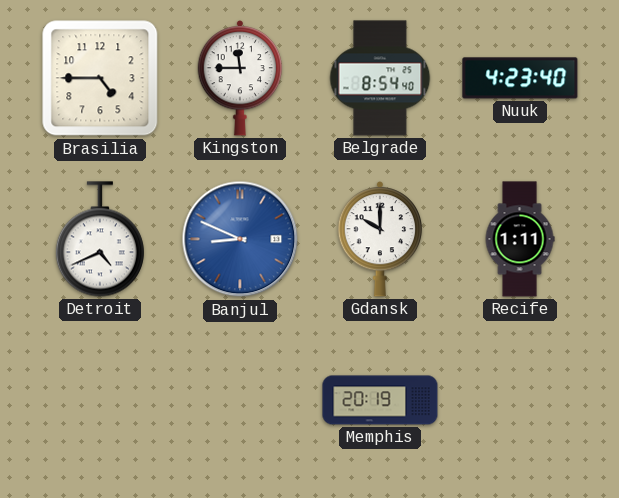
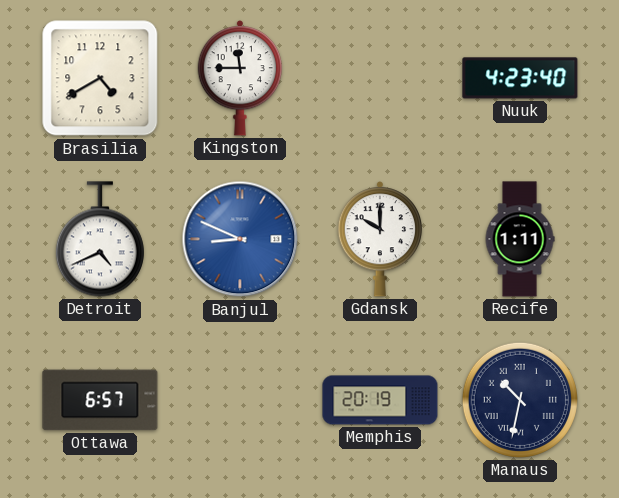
Brasilia: 4:45 -> 4:40
Belgrade: 8:54 -> none
Ottawa: none -> 6:57
Manaus: none -> 10:32
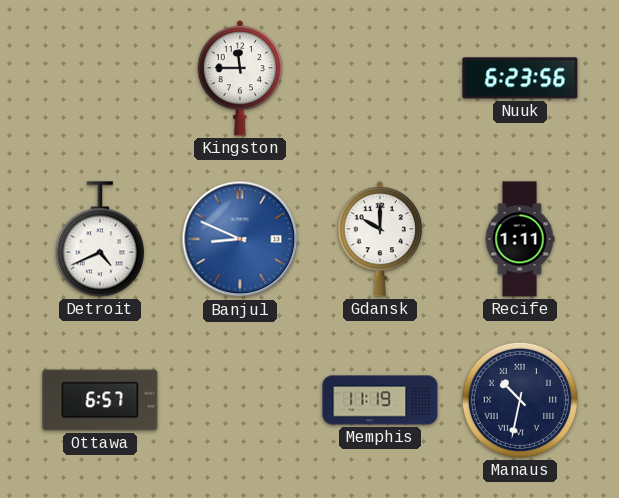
Brasilia: 4:40 -> none
Nuuk: 4:23 -> 6:23
Memphis: 20:19 -> 11:19
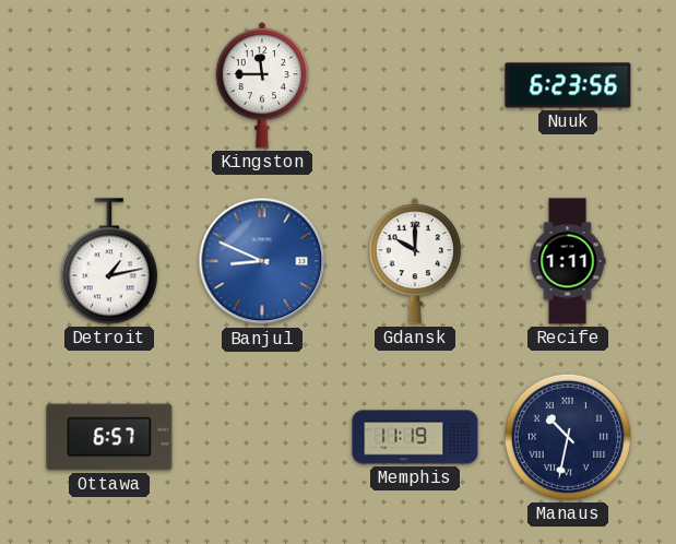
Detroit: 4:41 -> 1:13
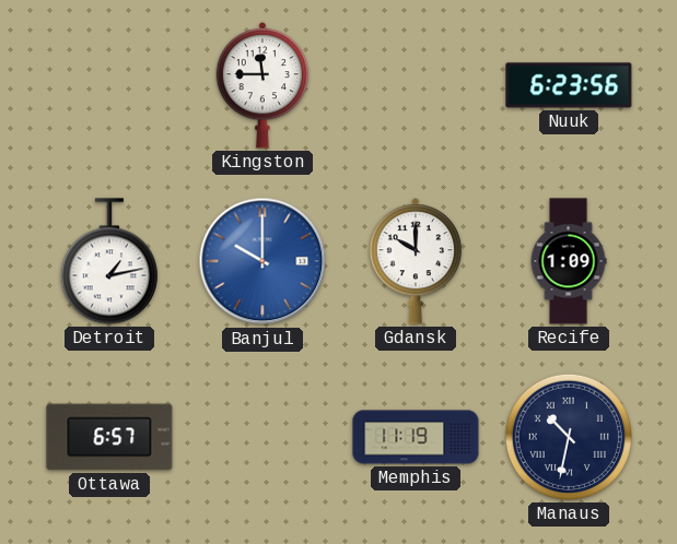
Banjul: 8:49 -> 10:00
Recife: 1:11 -> 1:09
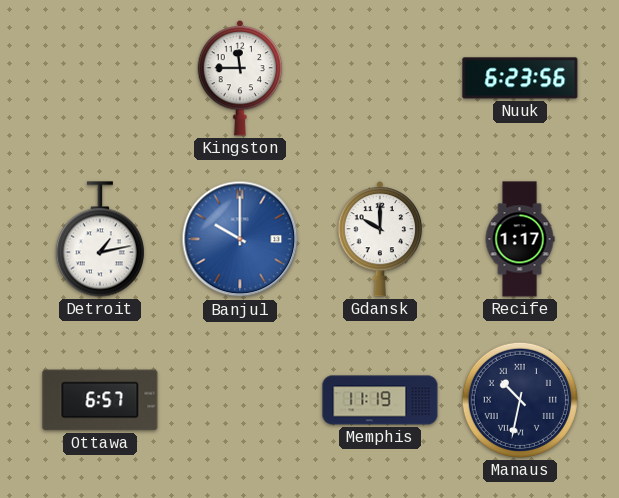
Recife: 1:09 -> 1:17
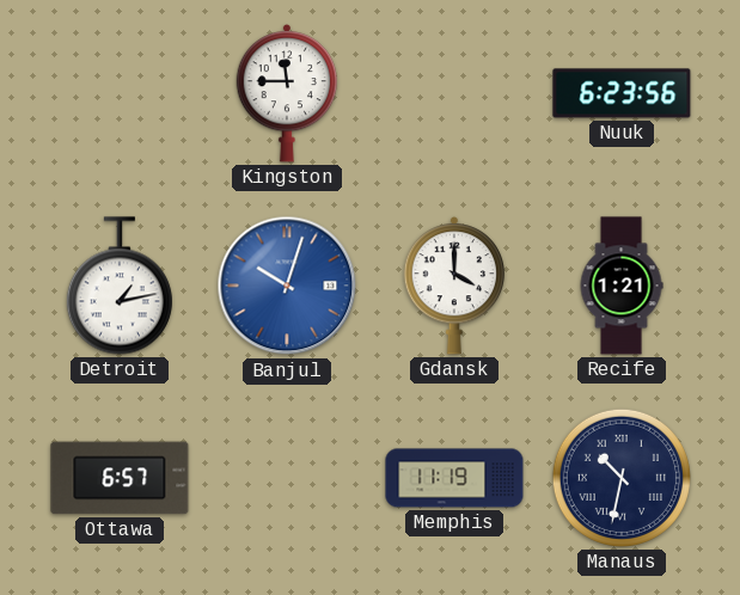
Banjul: 10:00 -> 10:03
Gdansk: 10:00 -> 4:00
Recife: 1:17 -> 1:21
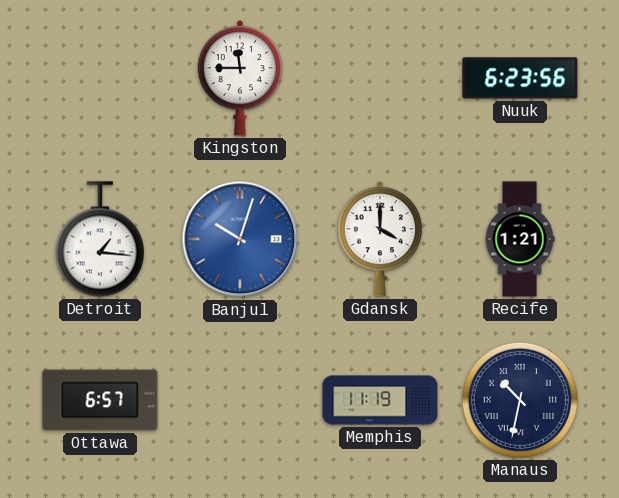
Detroit: 1:13 -> 1:16
